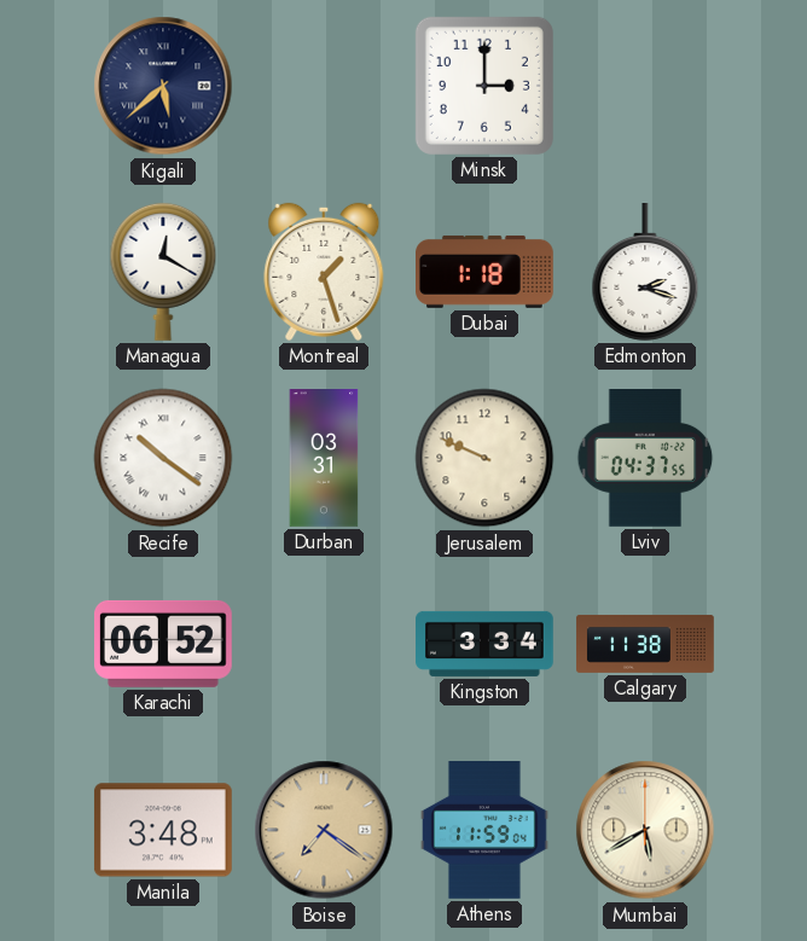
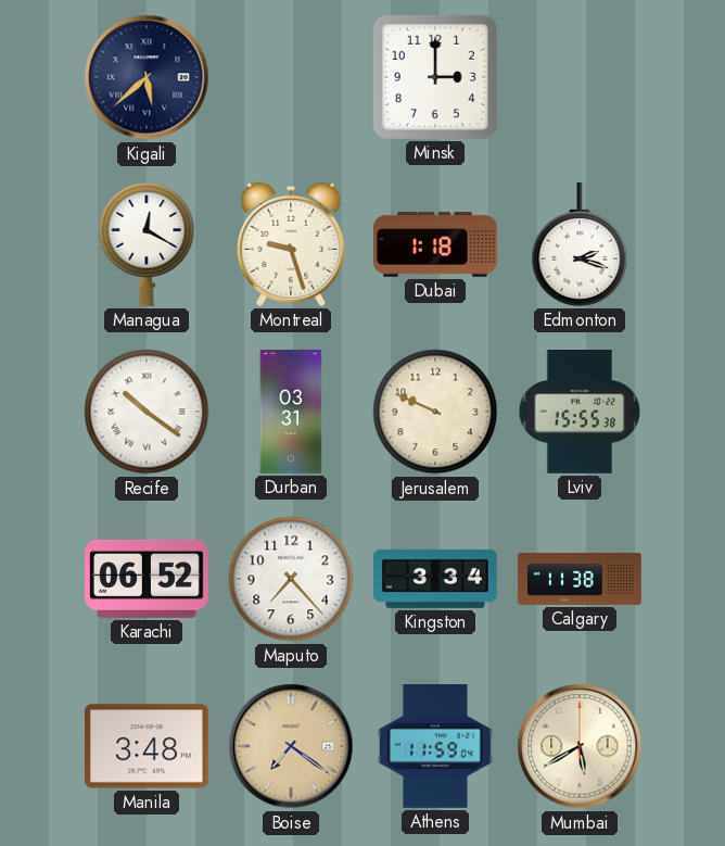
Montreal: 1:27 -> 9:27
Lviv: 04:37 -> 15:55
Maputo: none -> 7:23
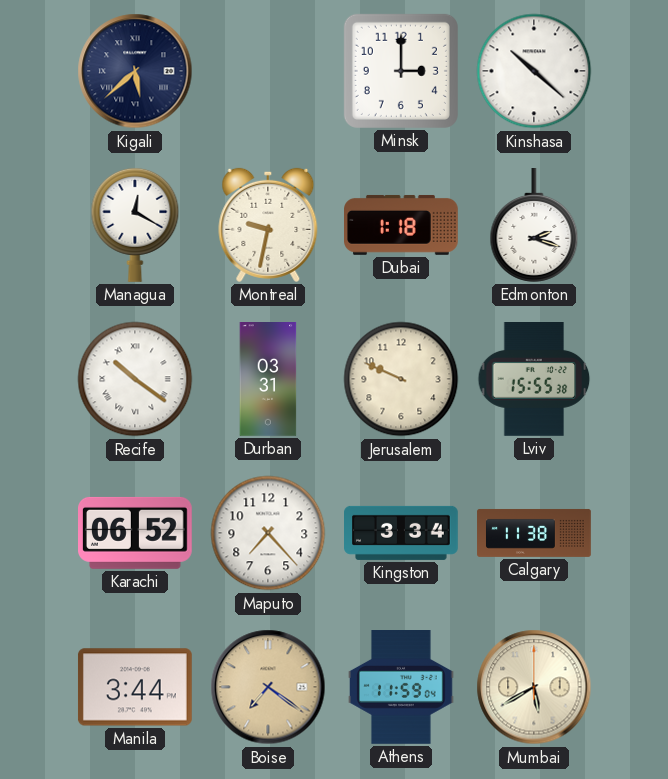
Kinshasa: none -> 10:22
Montreal: 9:27 -> 9:32
Manila: 3:48 -> 3:44
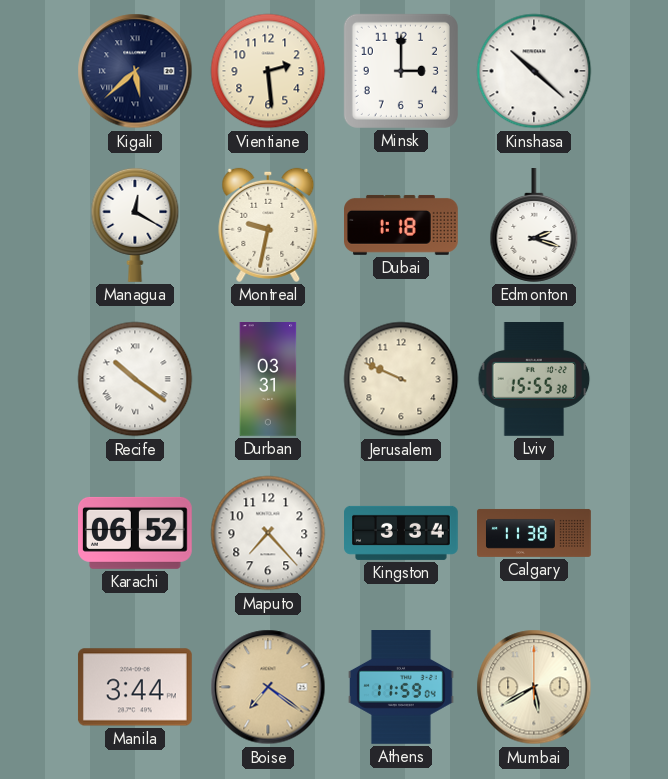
Vientiane: none -> 2:29
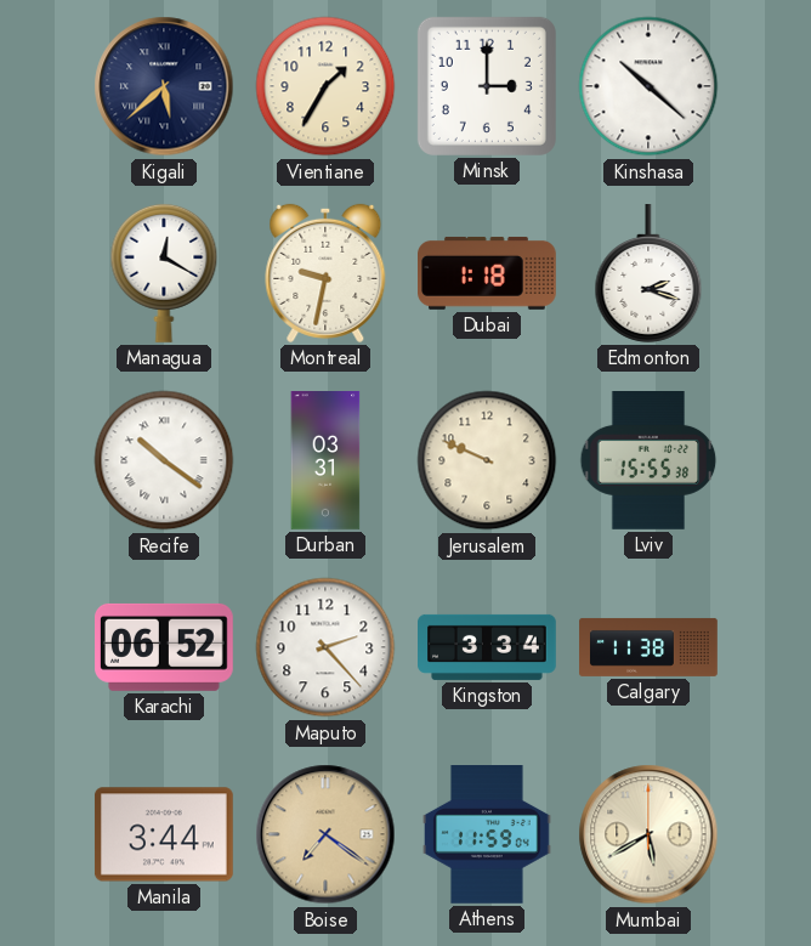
Vientiane: 2:29 -> 1:35
Maputo: 7:23 -> 2:23
